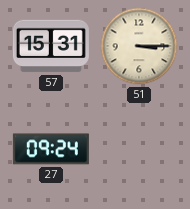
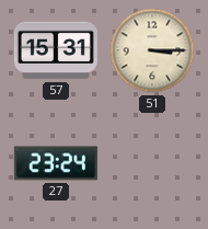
27: 09:24 -> 23:24
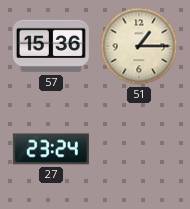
57: 15:31 -> 15:36
51: 3:15 -> 1:15
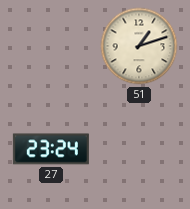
57: 15:36 -> none
51: 1:15 -> 1:12
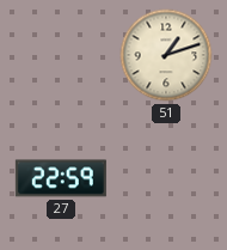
27: 23:24 -> 22:59
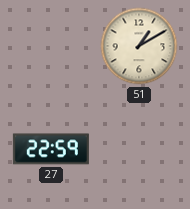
51: 1:12 -> 1:10
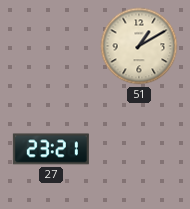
27: 22:59 -> 23:21
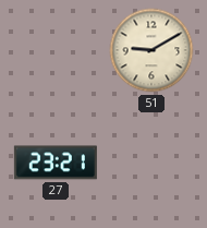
51: 1:10 -> 9:10
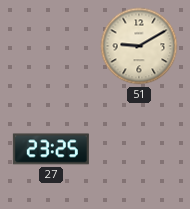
27: 23:21 -> 23:25
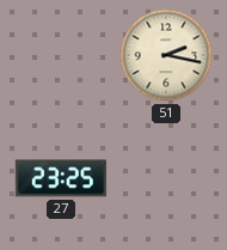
51: 9:10 -> 2:17
